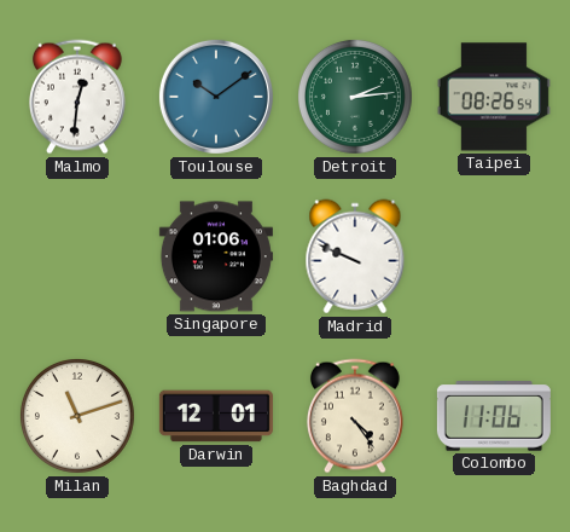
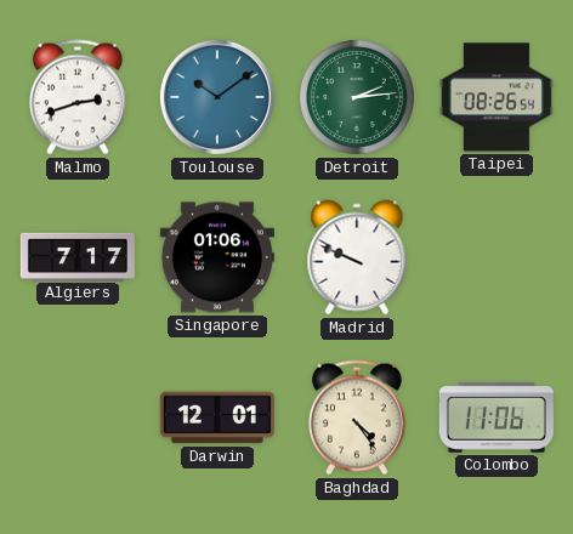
Malmo: 12:31 -> 2:42
Algiers: none -> 7:17
Milan: 11:12 -> none
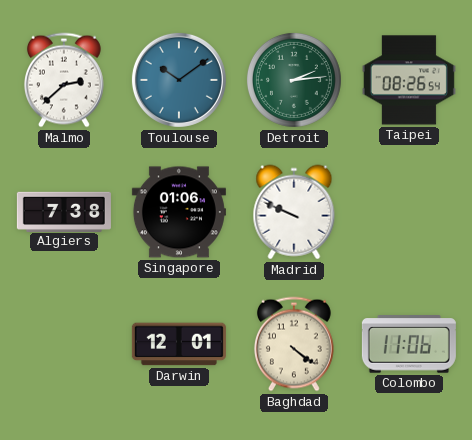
Malmo: 2:42 -> 2:38
Algiers: 7:17 -> 7:38
Baghdad: 4:24 -> 4:21
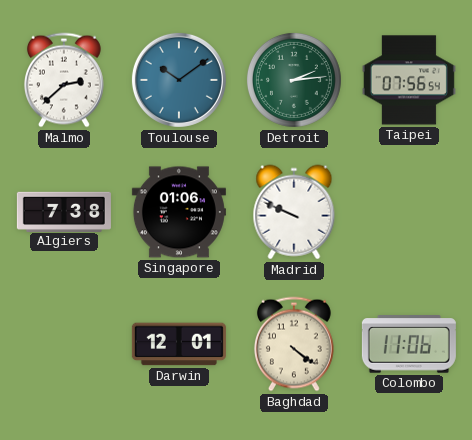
Taipei: 08:26 -> 07:56
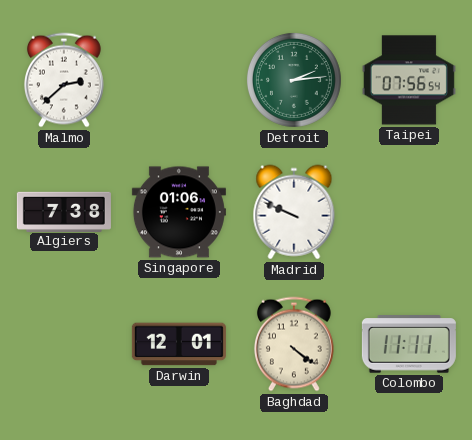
Toulouse: 10:09 -> none
Colombo: 11:06 -> 11:11
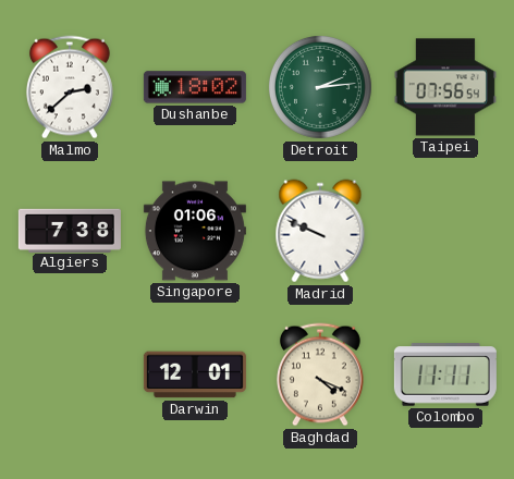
Dushanbe: none -> 18:02
Baghdad: 4:21 -> 4:19
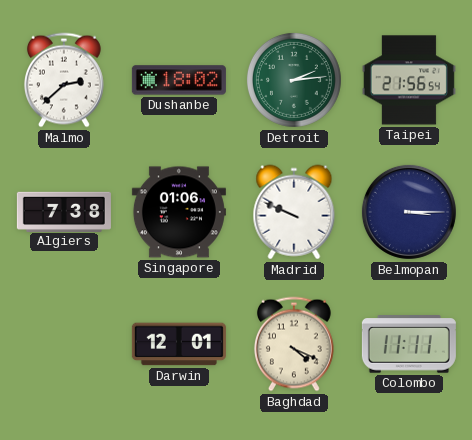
Taipei: 07:56 -> 21:56
Belmopan: none -> 3:15
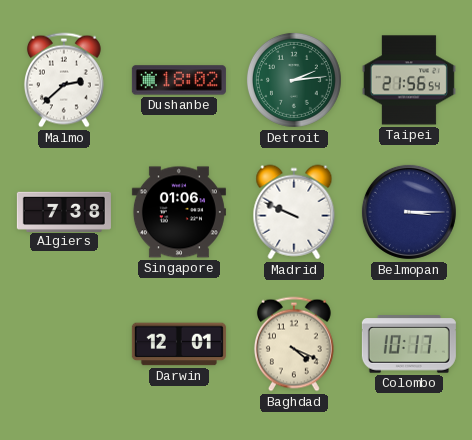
Colombo: 11:11 -> 10:17
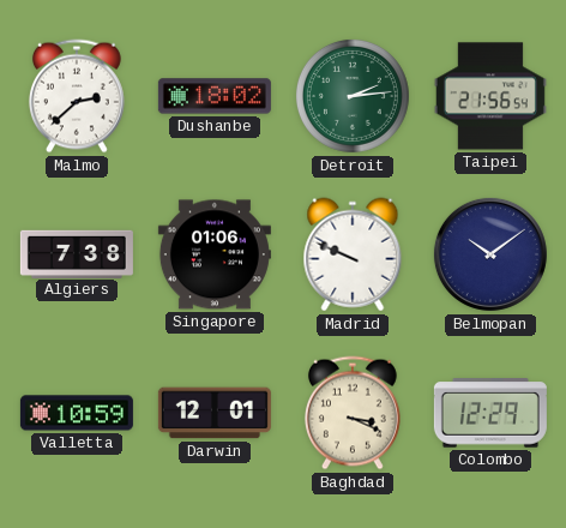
Belmopan: 3:15 -> 10:09
Valletta: none -> 10:59
Baghdad: 4:19 -> 3:19
Colombo: 10:17 -> 12:29
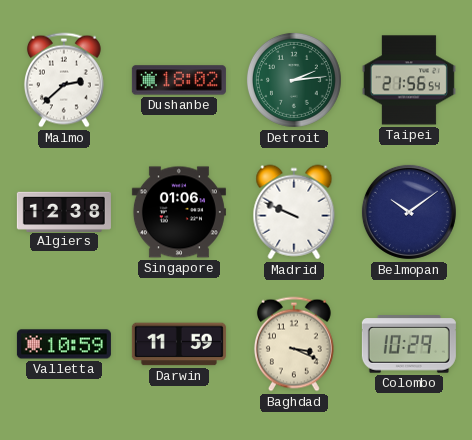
Algiers: 7:38 -> 12:38
Darwin: 12:01 -> 11:59
Colombo: 12:29 -> 10:29
